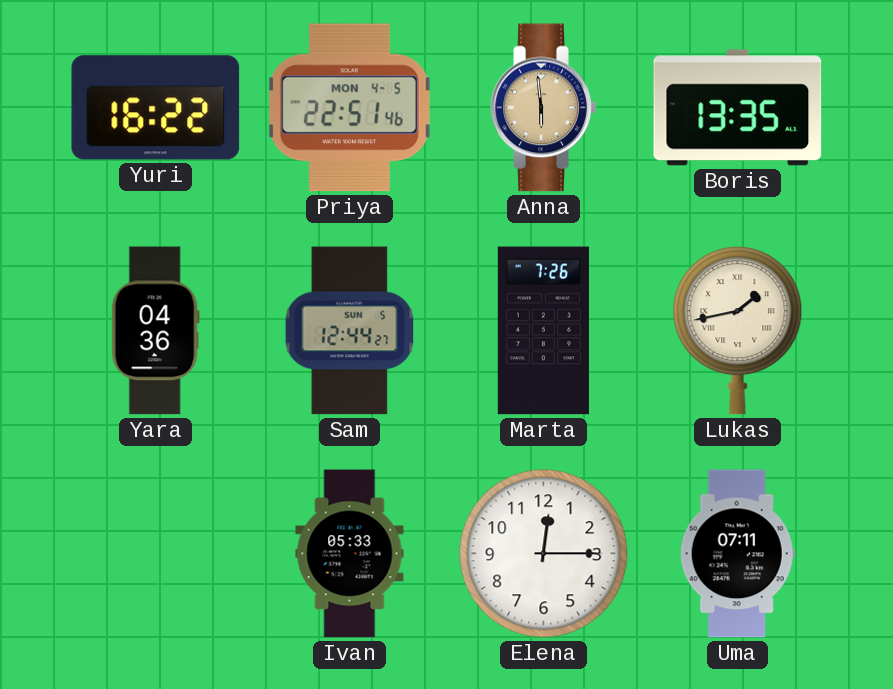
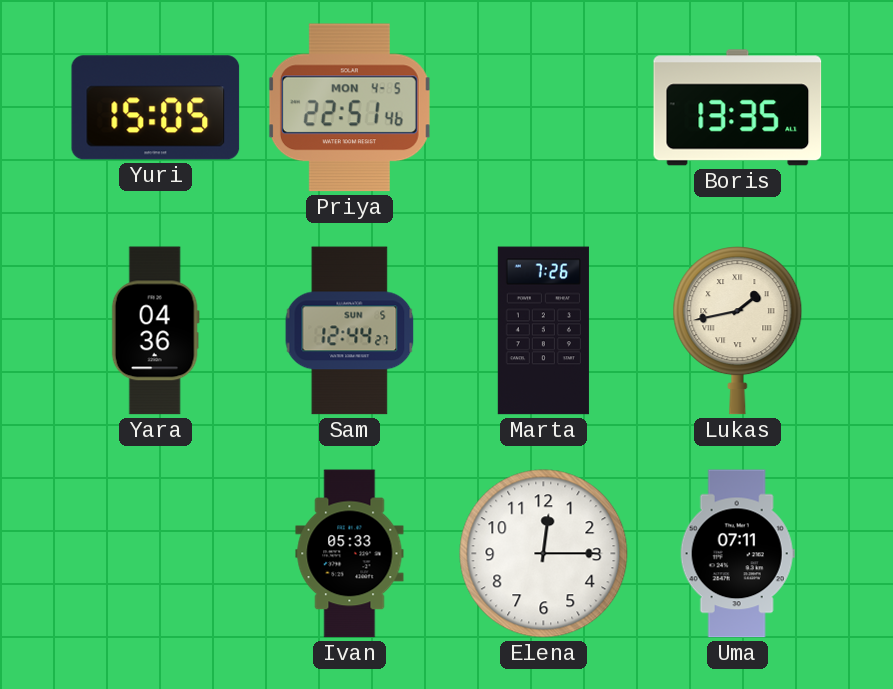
Yuri: 16:22 -> 15:05
Anna: 5:59 -> none
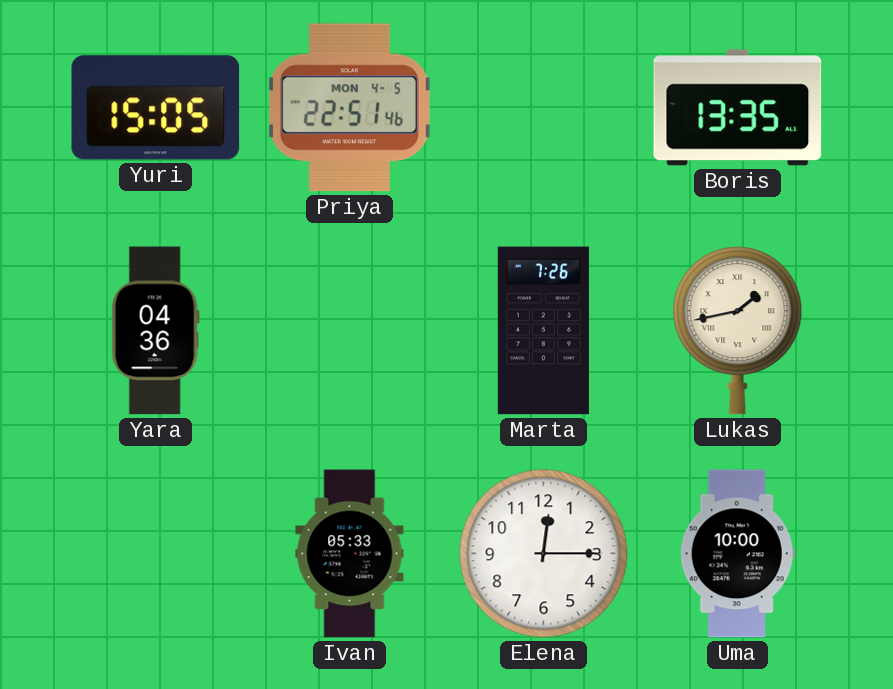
Sam: 12:44 -> none
Uma: 07:11 -> 10:00
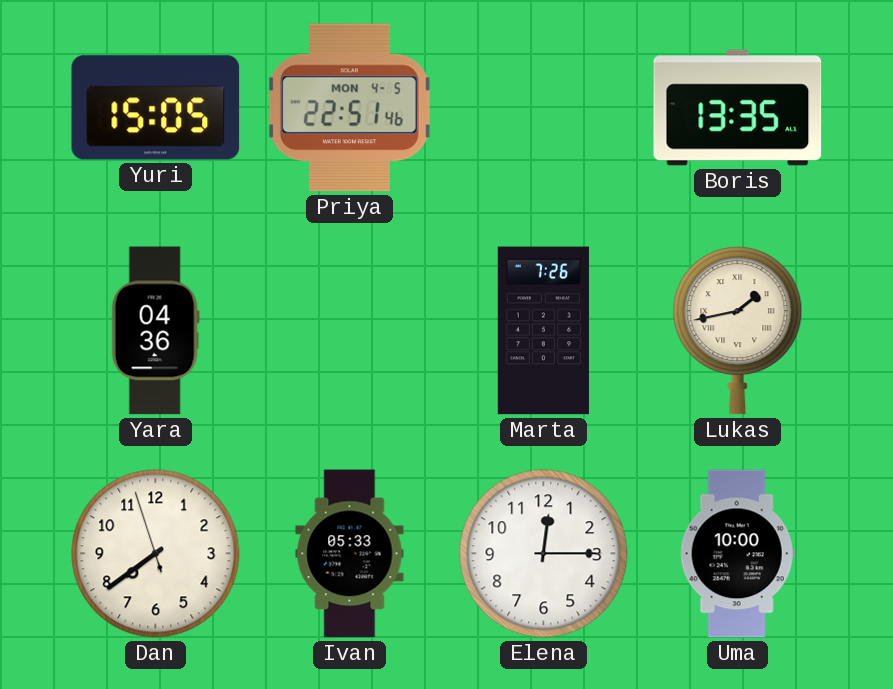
Dan: none -> 7:38
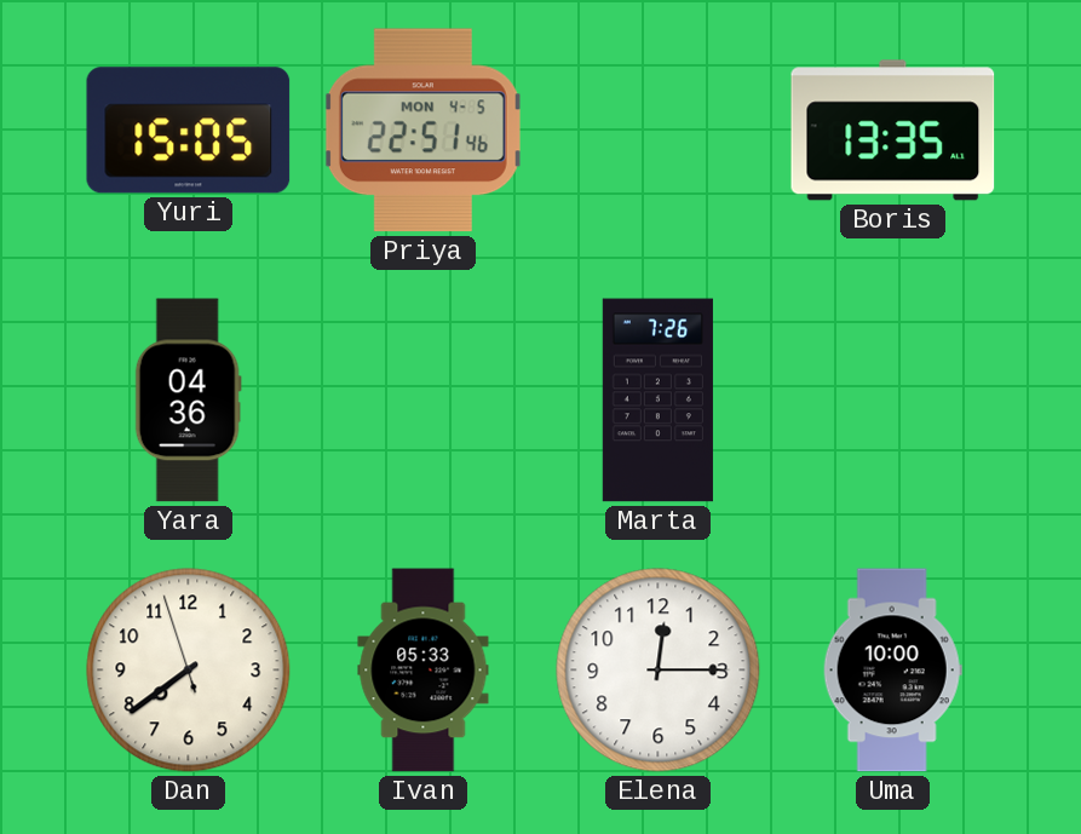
Lukas: 1:43 -> none
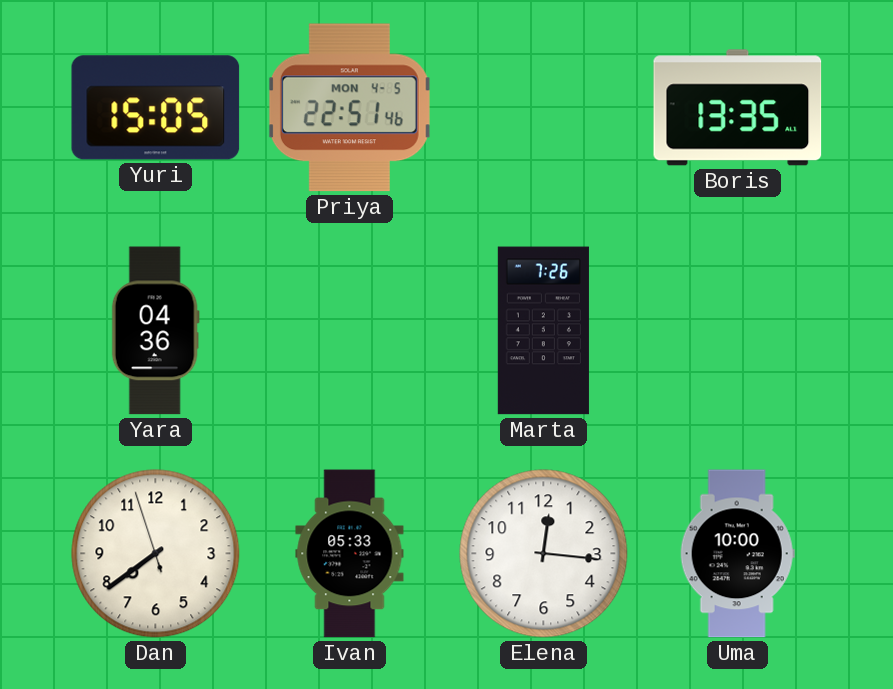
Elena: 12:15 -> 12:16
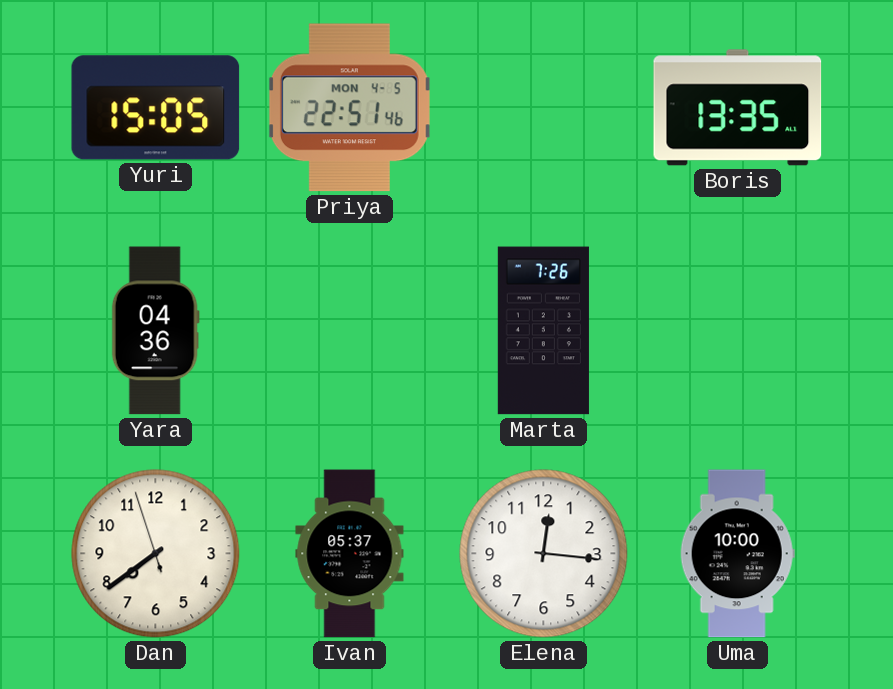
Ivan: 05:33 -> 05:37
